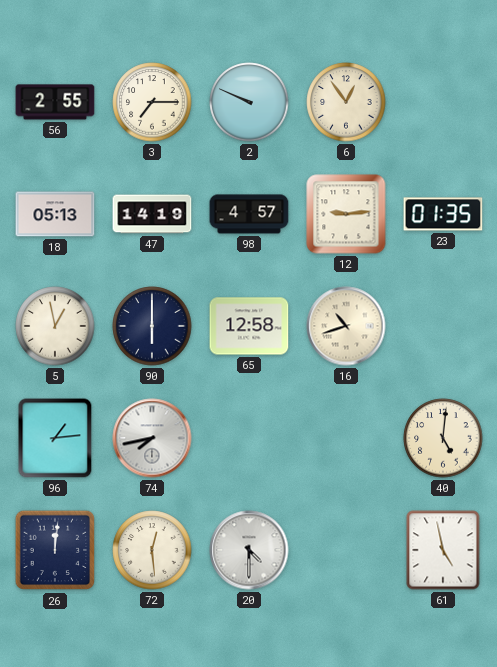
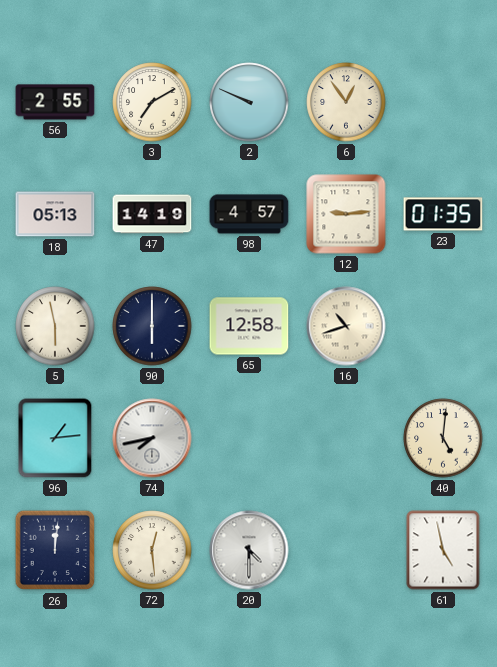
3: 7:15 -> 7:10
5: 12:58 -> 5:58
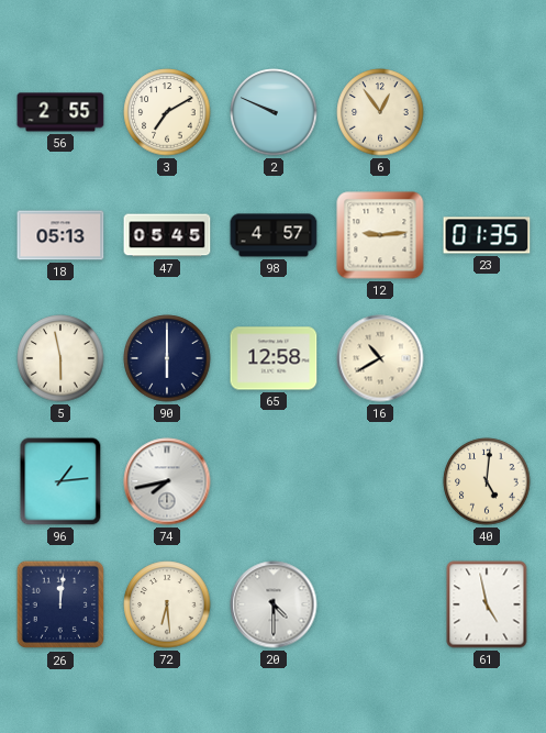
47: 14:19 -> 05:45
16: 10:42 -> 10:40
72: 12:29 -> 6:29
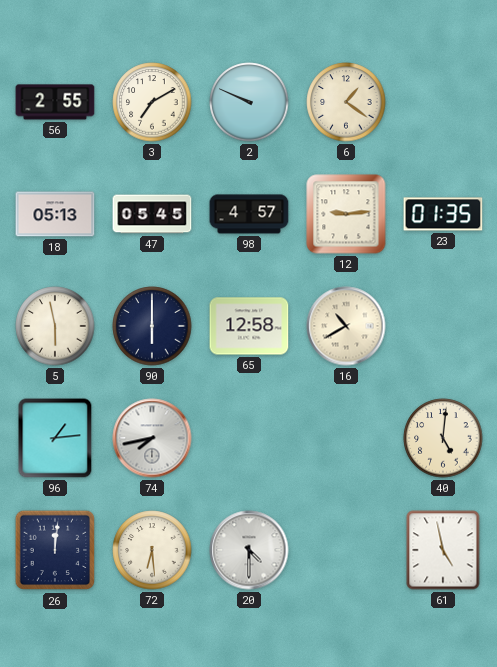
6: 12:54 -> 1:21
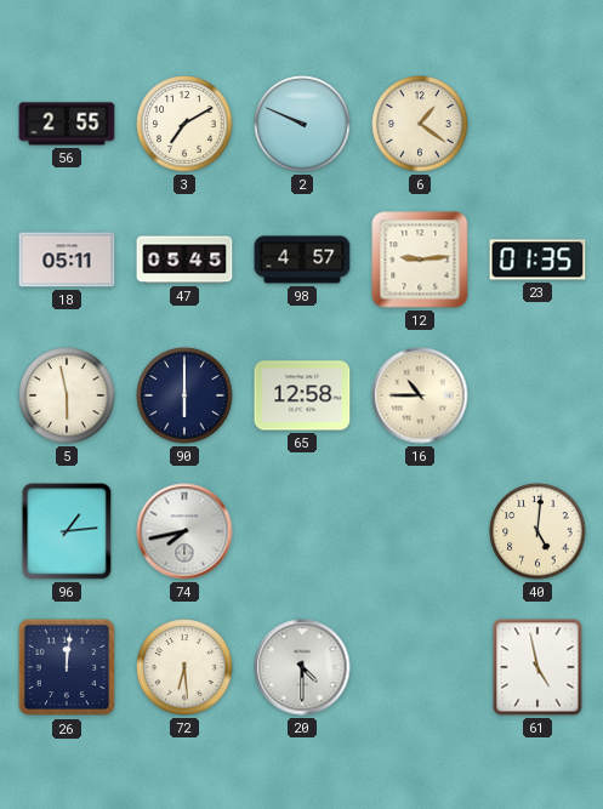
18: 05:13 -> 05:11
16: 10:40 -> 10:45
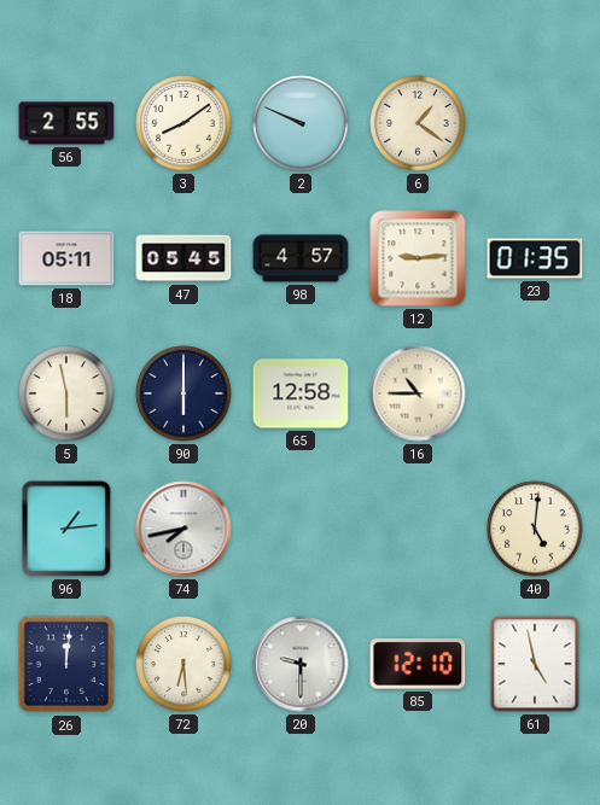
3: 7:10 -> 8:09
20: 4:30 -> 9:30
85: none -> 12:10
